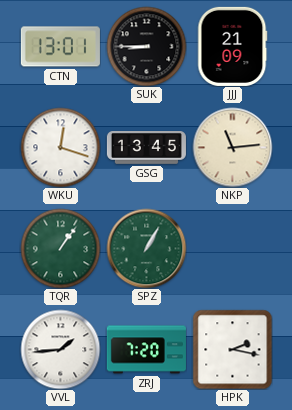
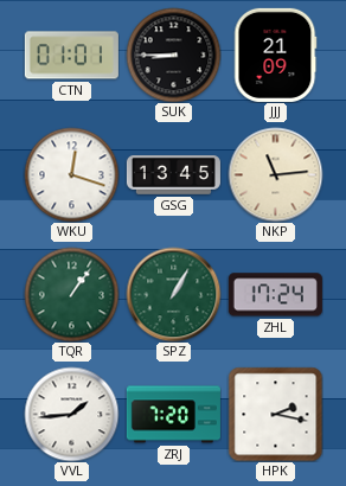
CTN: 13:01 -> 01:01
ZHL: none -> 17:24
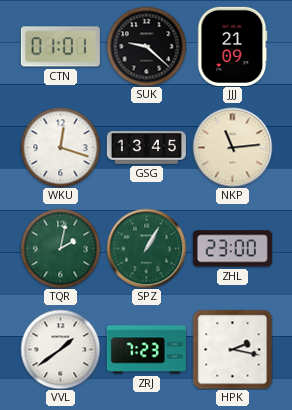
SUK: 8:45 -> 9:22
TQR: 1:06 -> 2:02
ZHL: 17:24 -> 23:00
VVL: 1:44 -> 1:39
ZRJ: 7:20 -> 7:23
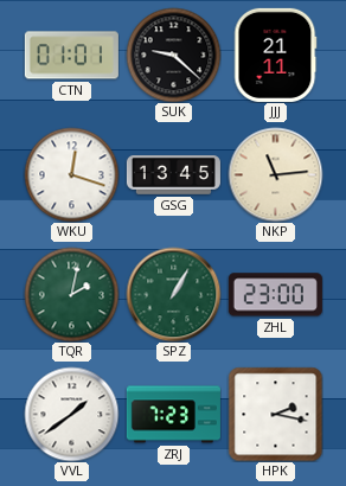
JJJ: 21:09 -> 21:11
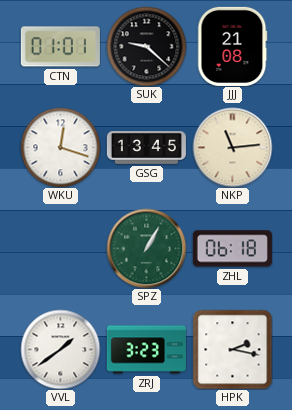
JJJ: 21:11 -> 21:08
TQR: 2:02 -> none
ZHL: 23:00 -> 06:18
ZRJ: 7:23 -> 3:23
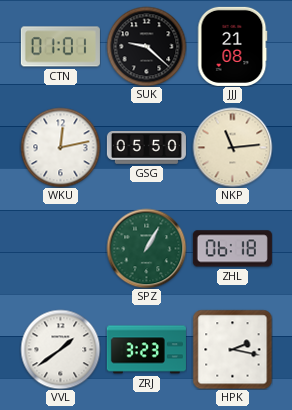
WKU: 12:18 -> 12:13
GSG: 13:45 -> 05:50
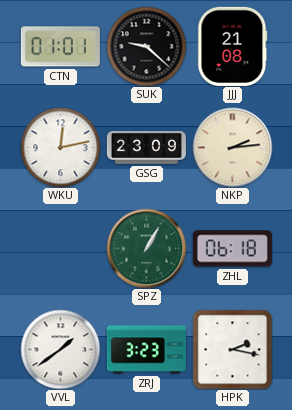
GSG: 05:50 -> 23:09
NKP: 11:14 -> 2:14
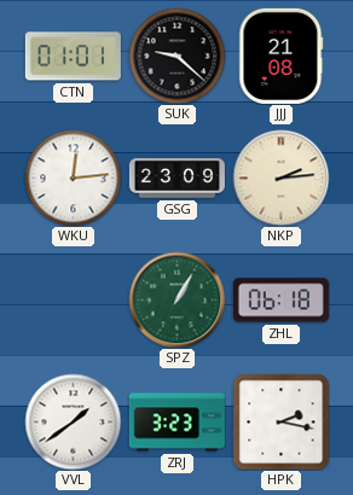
WKU: 12:13 -> 12:14
